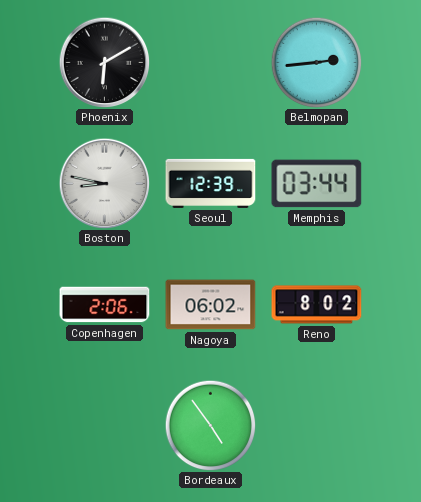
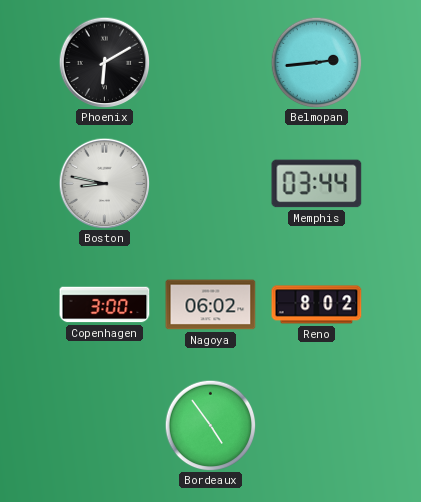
Seoul: 12:39 -> none
Copenhagen: 2:06 -> 3:00
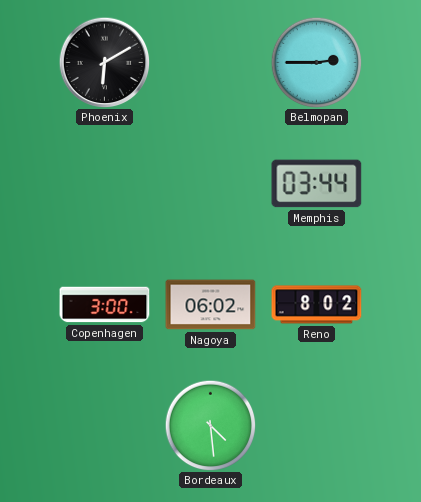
Belmopan: 2:44 -> 2:45
Boston: 8:47 -> none
Bordeaux: 4:54 -> 4:29
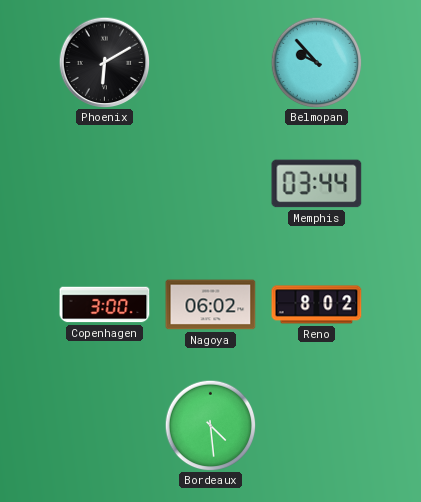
Belmopan: 2:45 -> 9:53
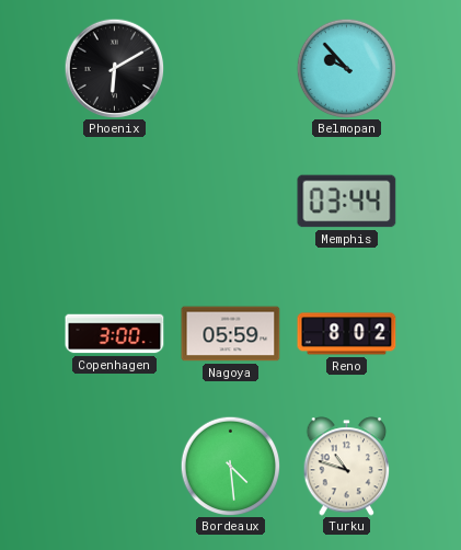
Nagoya: 06:02 -> 05:59
Turku: none -> 10:48
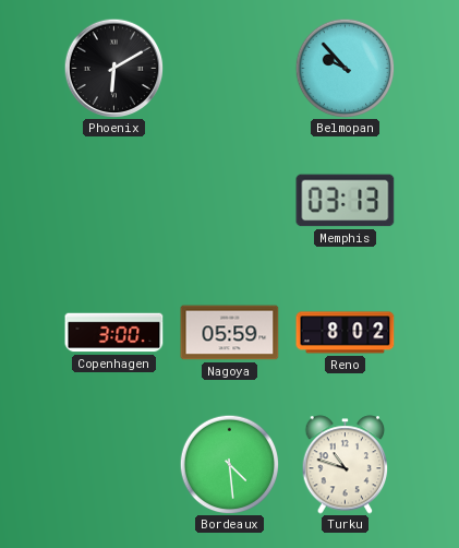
Memphis: 03:44 -> 03:13
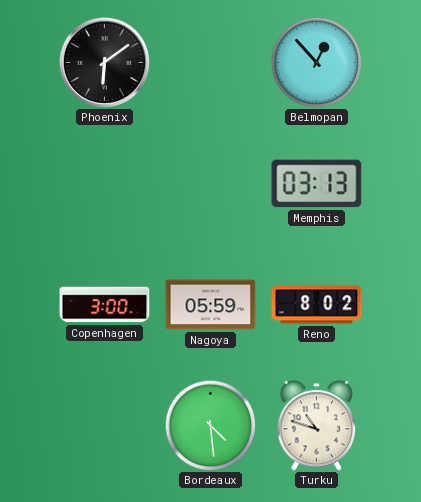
Phoenix: 6:10 -> 6:09
Belmopan: 9:53 -> 12:53
